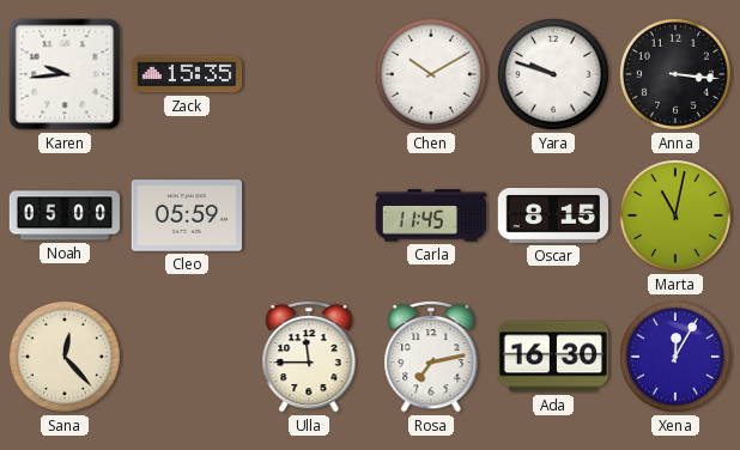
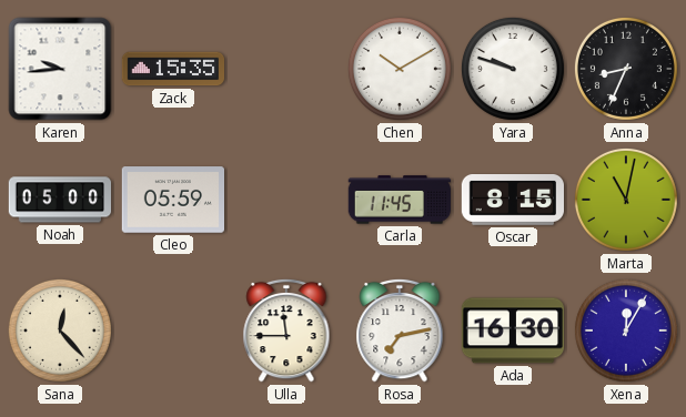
Anna: 3:16 -> 8:34
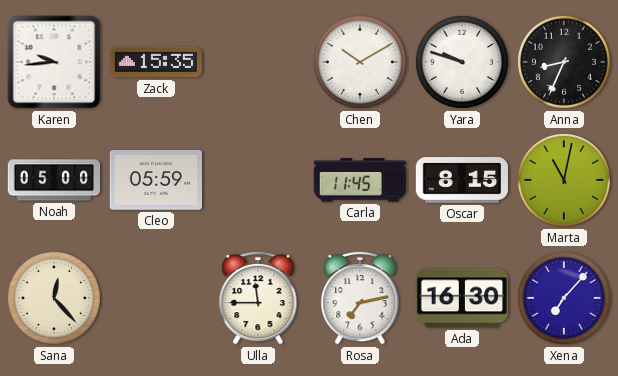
Xena: 12:05 -> 7:07
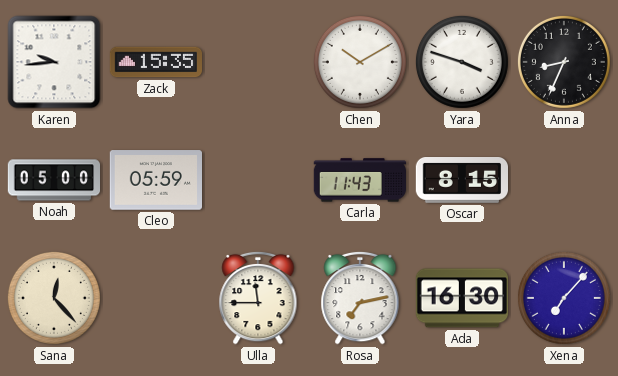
Yara: 9:48 -> 3:48
Carla: 11:45 -> 11:43
Marta: 11:02 -> none
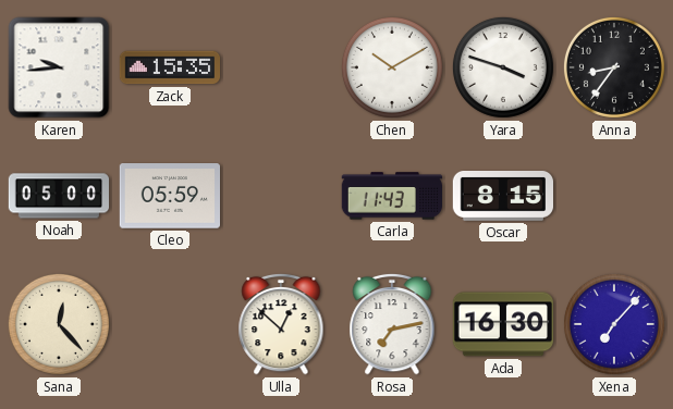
Anna: 8:34 -> 8:36
Ulla: 11:45 -> 12:52
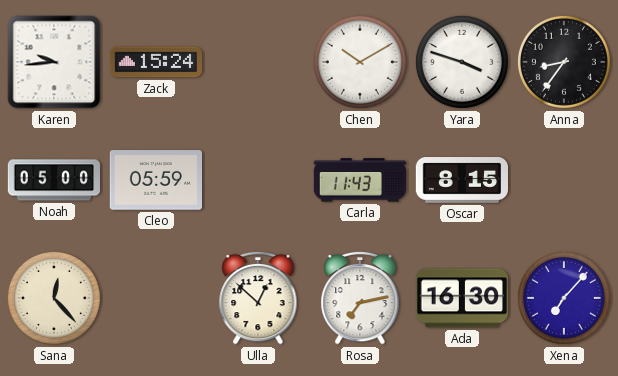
Zack: 15:35 -> 15:24
